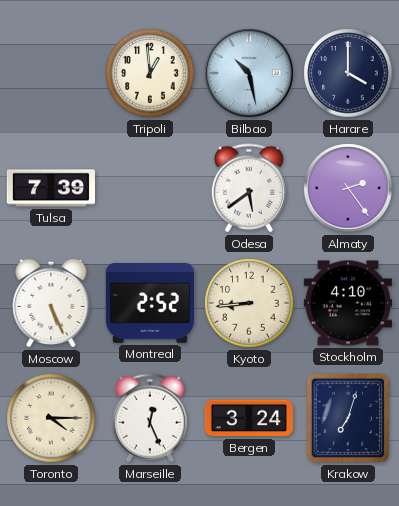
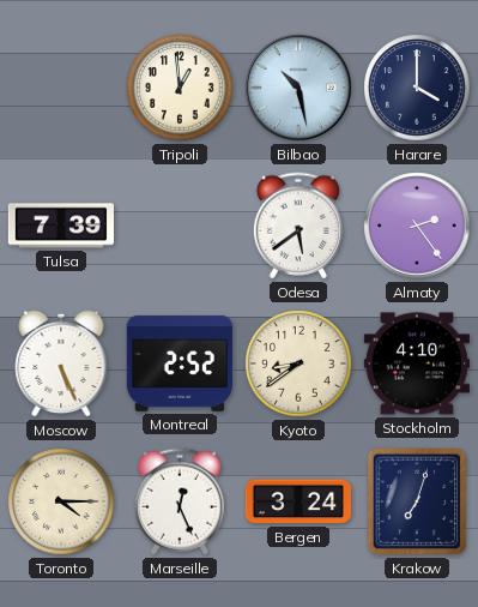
Kyoto: 8:44 -> 8:39
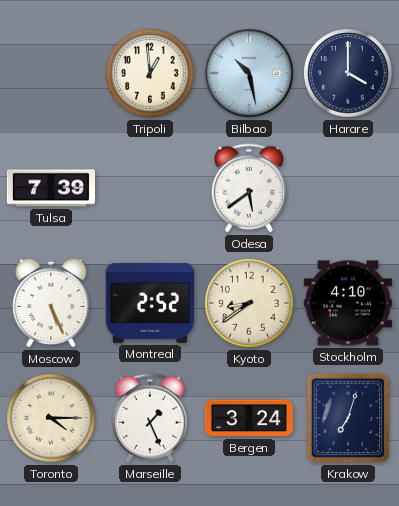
Almaty: 2:24 -> none
Marseille: 12:26 -> 1:26
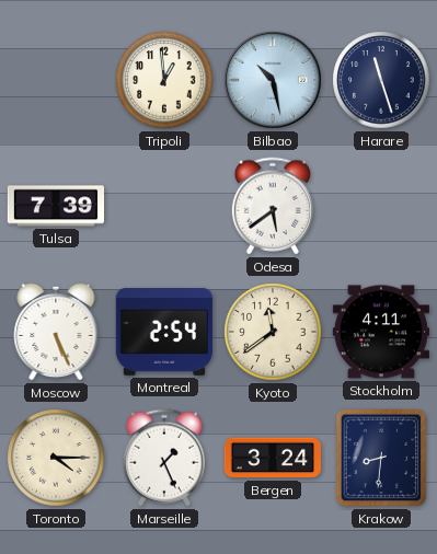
Harare: 4:00 -> 11:27
Montreal: 2:52 -> 2:54
Kyoto: 8:39 -> 11:39
Stockholm: 4:10 -> 4:11
Krakow: 7:03 -> 8:31
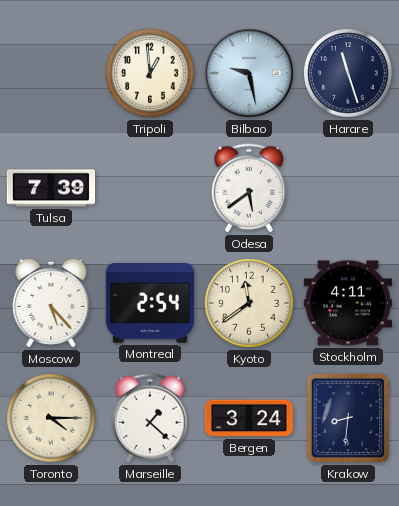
Bilbao: 10:28 -> 9:28
Moscow: 5:26 -> 5:23
Marseille: 1:26 -> 1:22
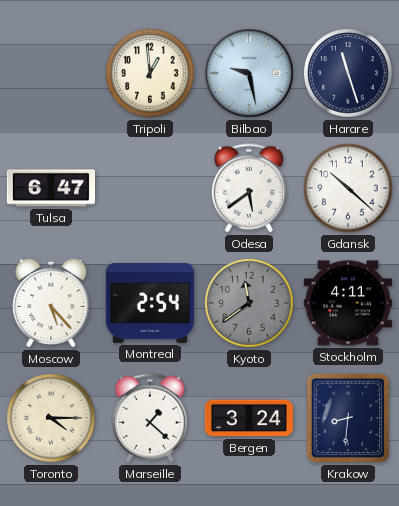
Tulsa: 7:39 -> 6:47
Gdansk: none -> 10:22
Kyoto dial: cream -> grey
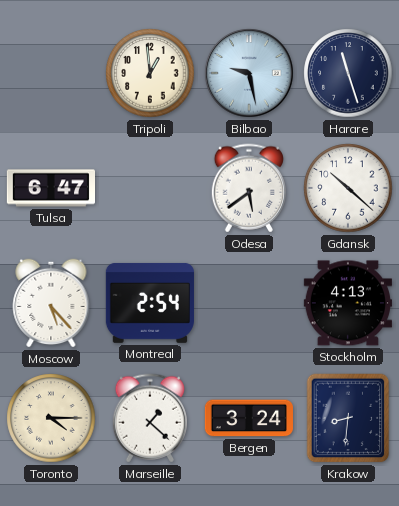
Kyoto: 11:39 -> none
Stockholm: 4:11 -> 4:13
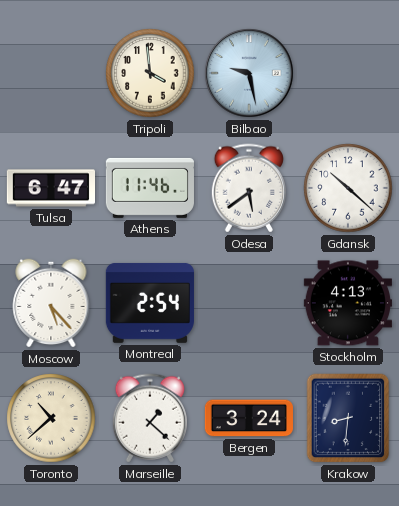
Tripoli: 12:59 -> 3:59
Harare: 11:27 -> none
Athens: none -> 11:46
Toronto: 4:15 -> 10:38
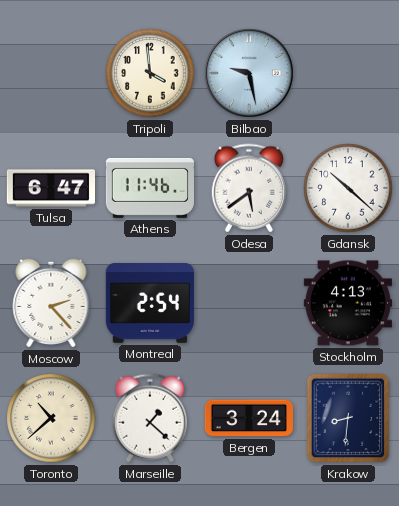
Moscow: 5:23 -> 2:23
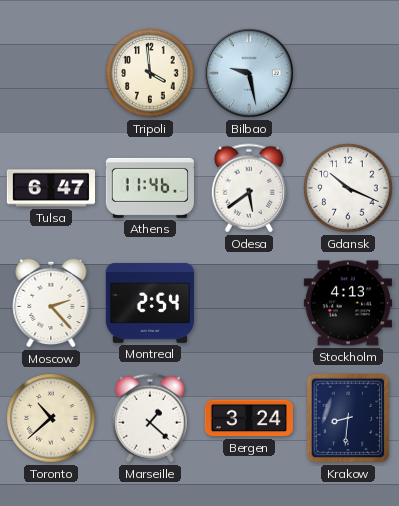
Gdansk: 10:22 -> 10:19
